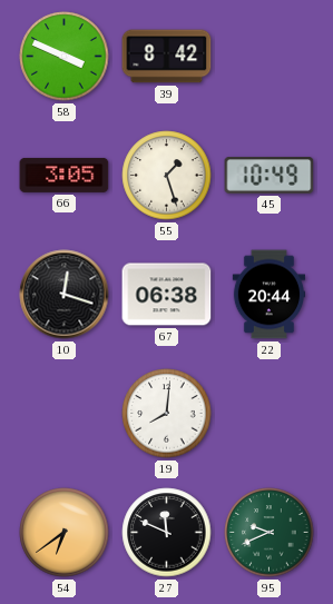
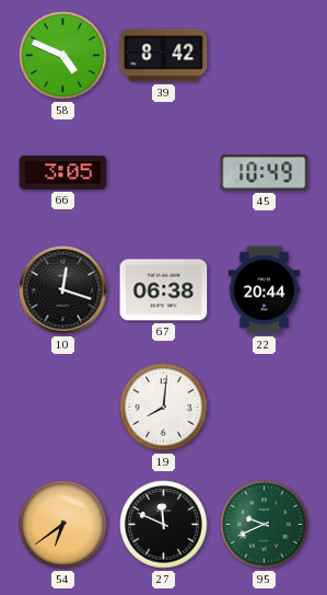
58: 3:49 -> 4:49
55: 1:27 -> none
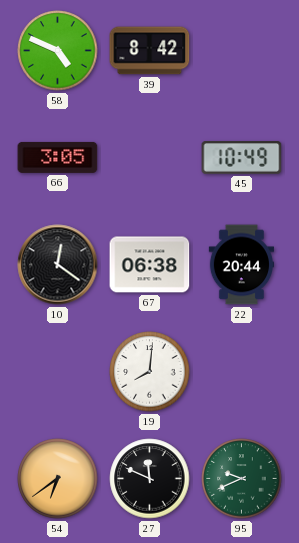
10: 12:18 -> 12:21
